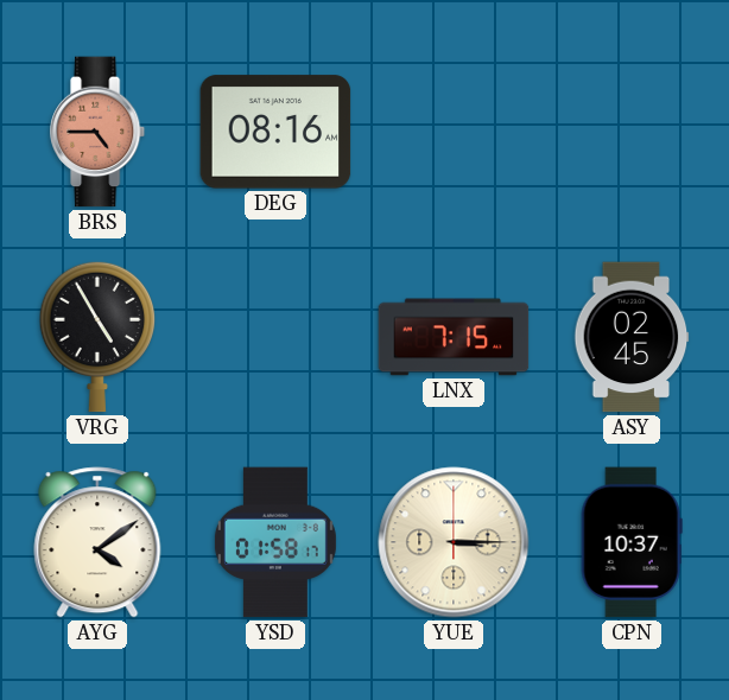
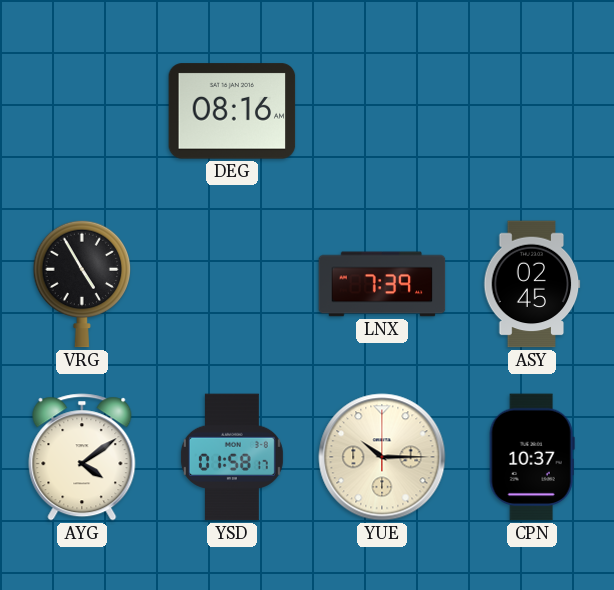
BRS: 4:45 -> none
LNX: 7:15 -> 7:39
YUE: 3:15 -> 10:15
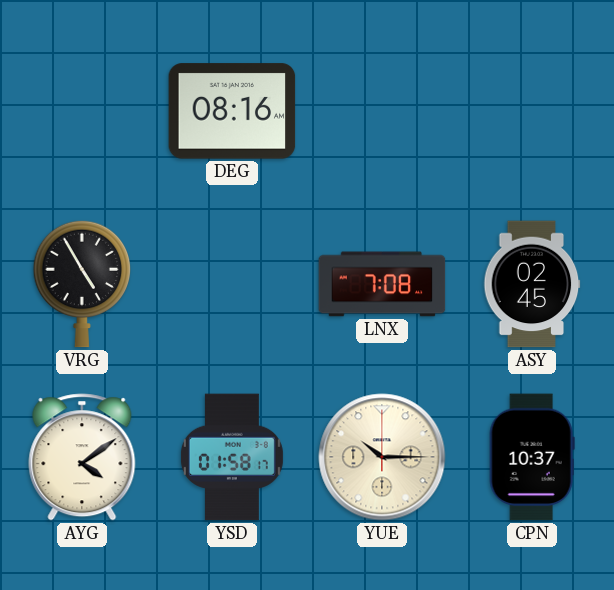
LNX: 7:39 -> 7:08
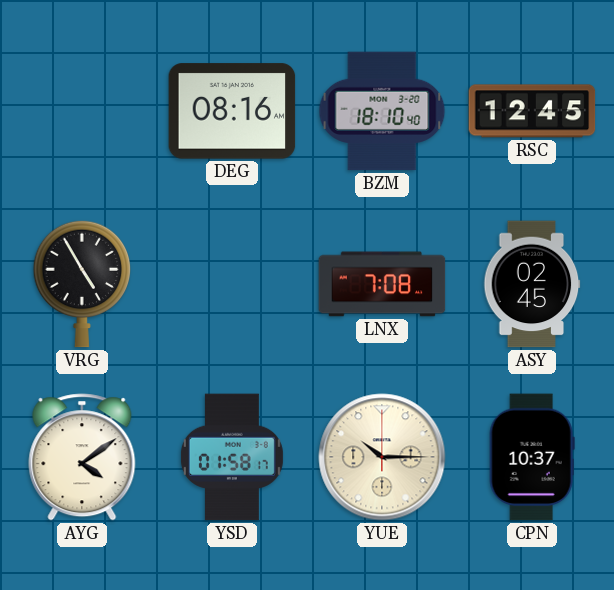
BZM: none -> 18:10
RSC: none -> 12:45
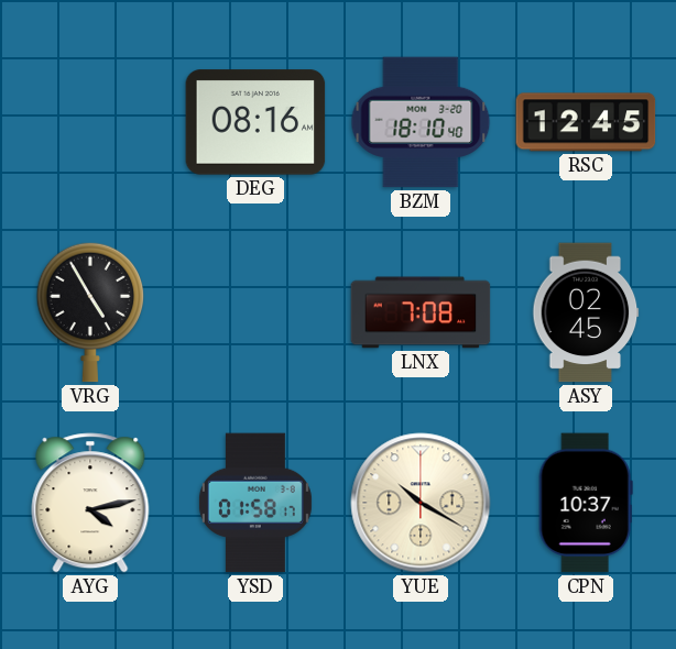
AYG: 4:09 -> 4:13
YUE: 10:15 -> 10:20
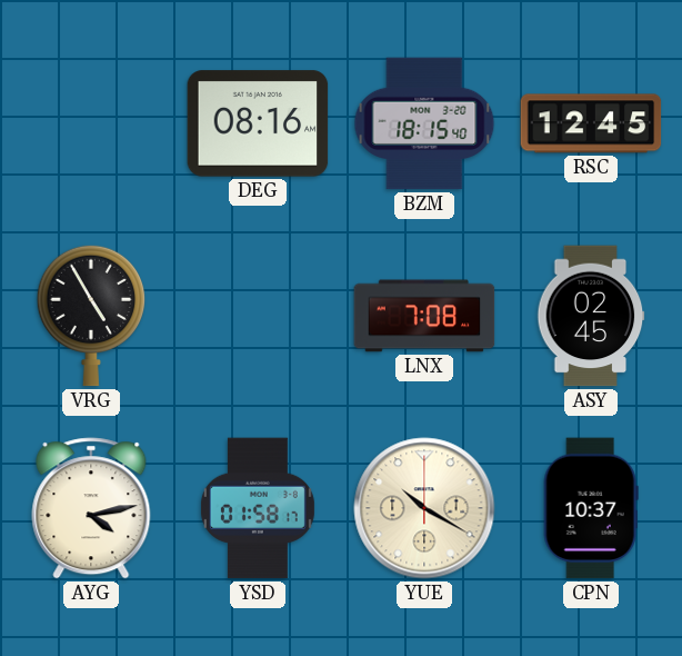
BZM: 18:10 -> 18:15
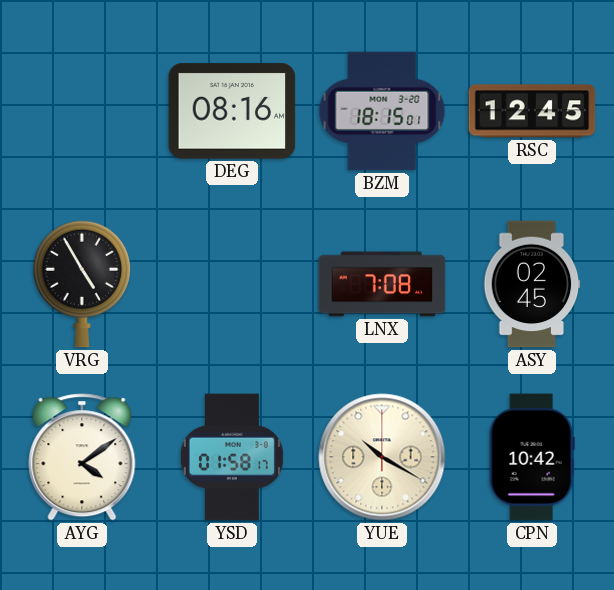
BZM: 18:15:40 -> 18:15:01
AYG: 4:13 -> 4:09
CPN: 10:37 -> 10:42
